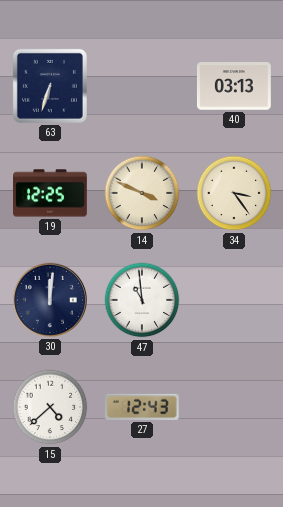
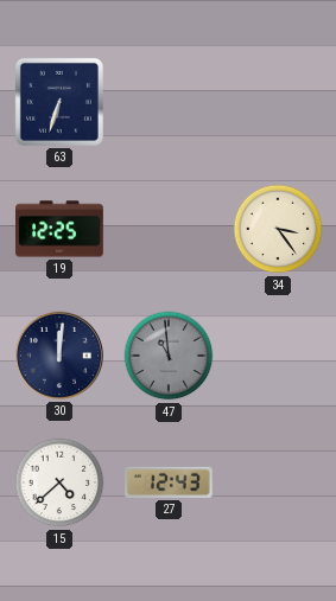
40: 03:13 -> none
14: 3:49 -> none
47 dial: white -> grey
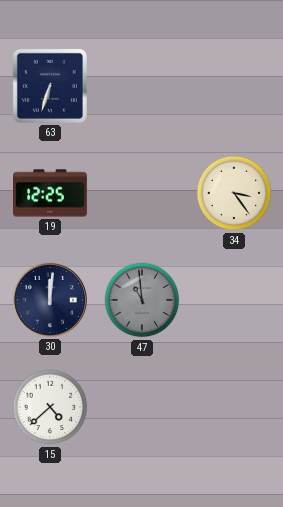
27: 12:43 -> none
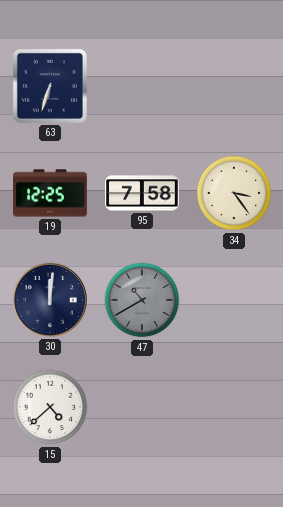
95: none -> 7:58
47: 10:59 -> 10:40
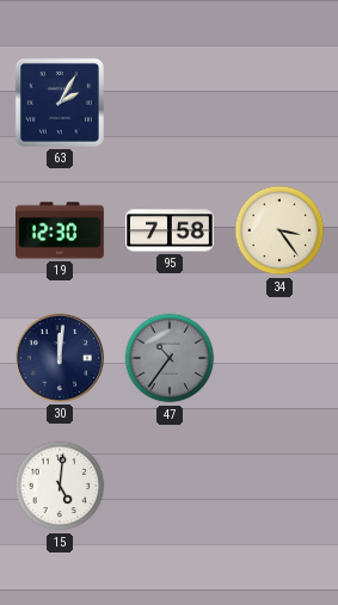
63: 6:33 -> 2:05
19: 12:25 -> 12:30
47: 10:40 -> 10:36
15: 4:38 -> 5:01
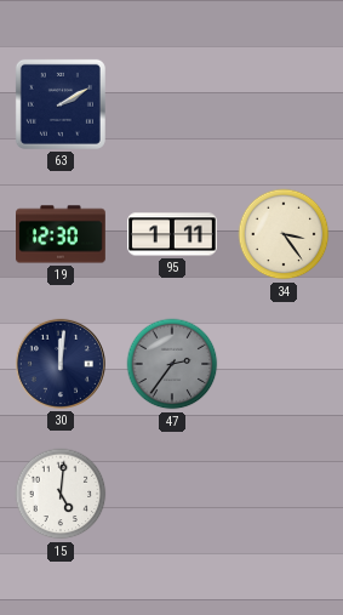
63: 2:05 -> 2:10
95: 7:58 -> 1:11
47: 10:36 -> 2:36
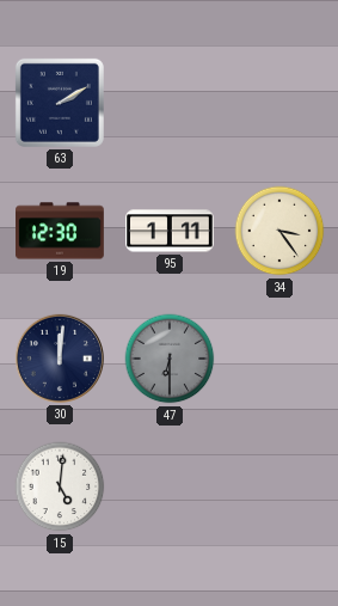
47: 2:36 -> 6:30
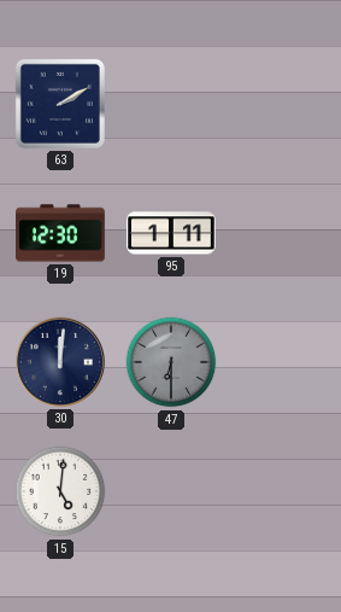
34: 3:24 -> none
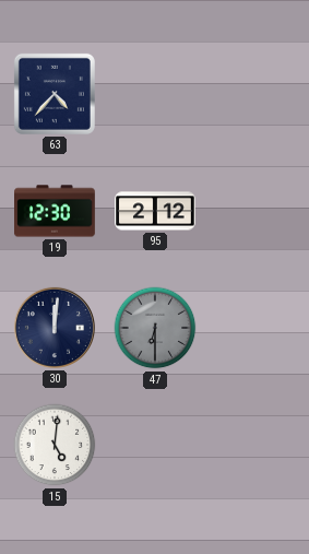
63: 2:10 -> 4:37
95: 1:11 -> 2:12
